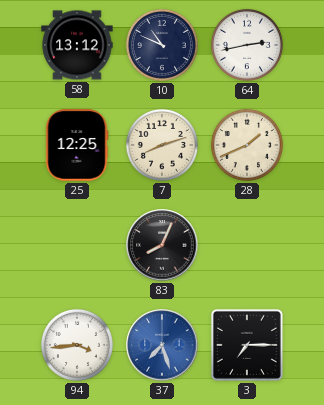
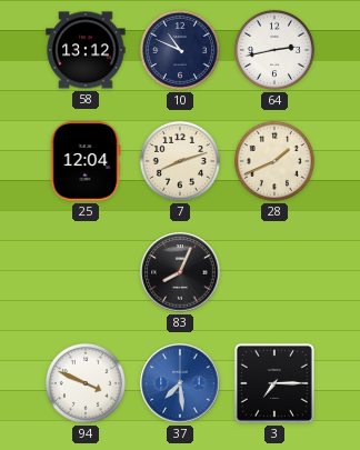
25: 12:25 -> 12:04
94: 3:44 -> 3:49
37: 7:27 -> 7:29
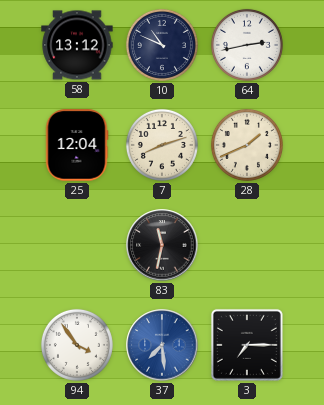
83: 8:04 -> 11:32
94: 3:49 -> 3:54
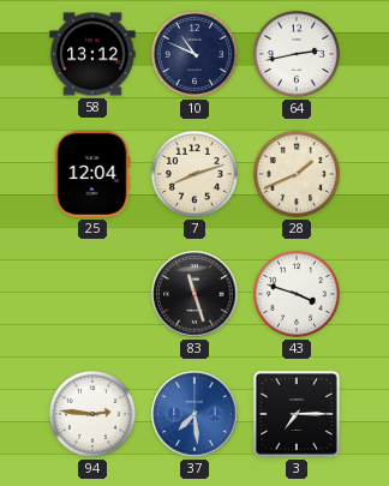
83: 11:32 -> 11:27
43: none -> 3:48
94: 3:54 -> 2:46
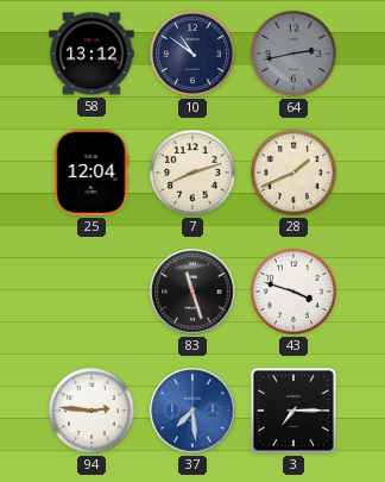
10: 10:49 -> 10:51
64 dial: white -> grey
